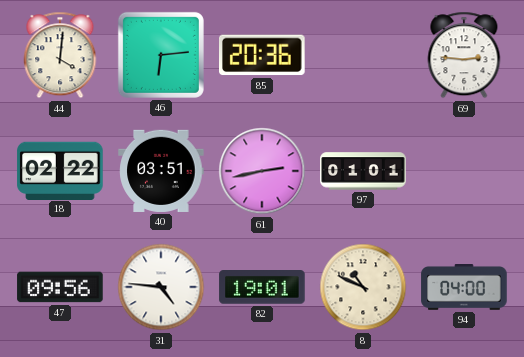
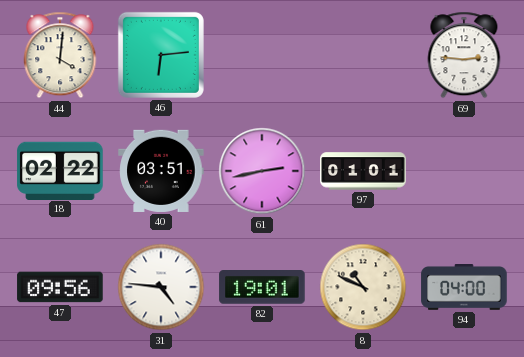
85: 20:36 -> none
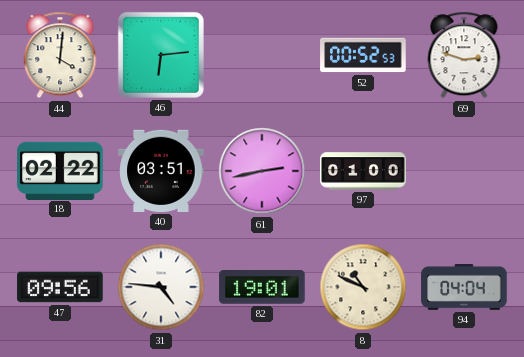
52: none -> 00:52
69: 2:46 -> 2:48
97: 01:01 -> 01:00
94: 04:00 -> 04:04
